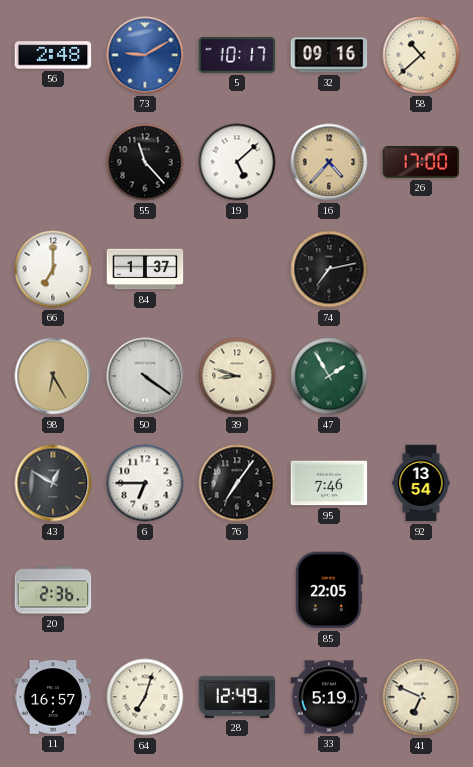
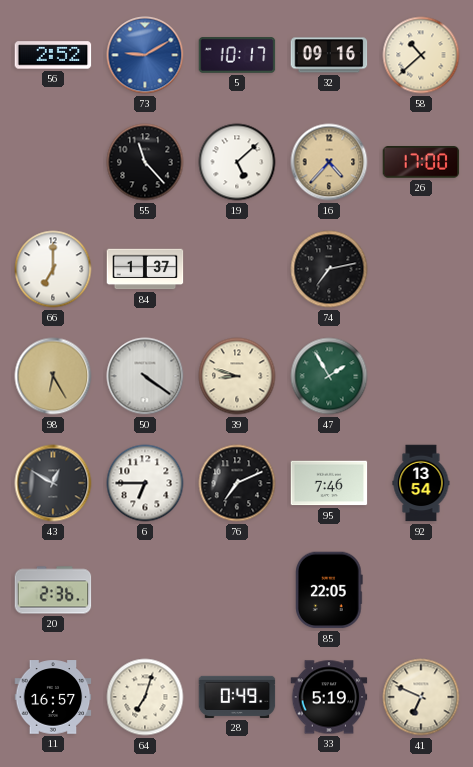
56: 2:48 -> 2:52
76: 7:06 -> 7:11
28: 12:49 -> 0:49
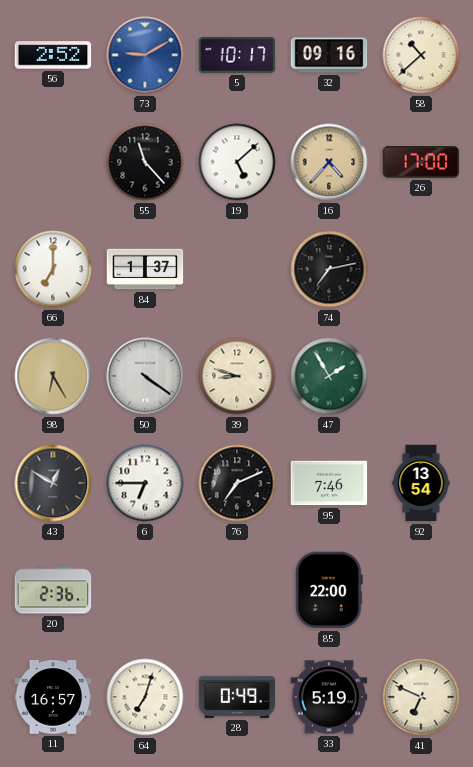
85: 22:05 -> 22:00
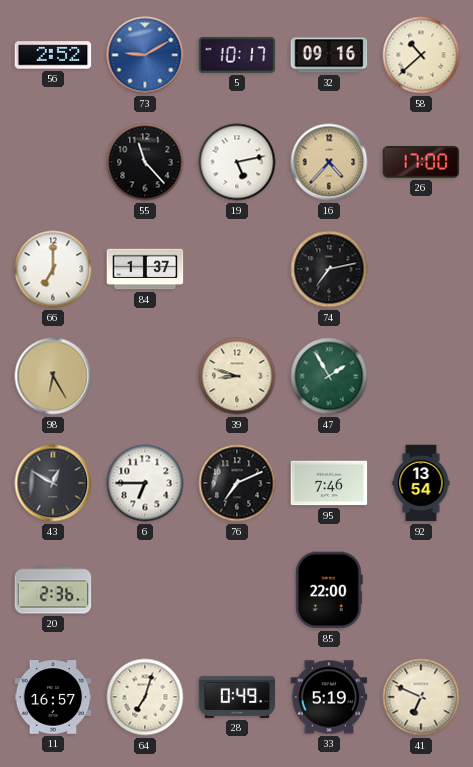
19: 5:08 -> 5:13
50: 4:21 -> none
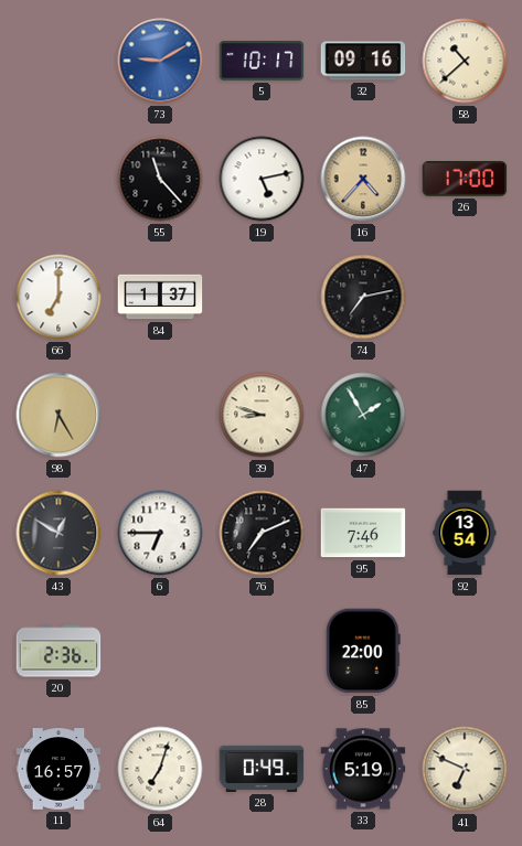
56: 2:52 -> none
